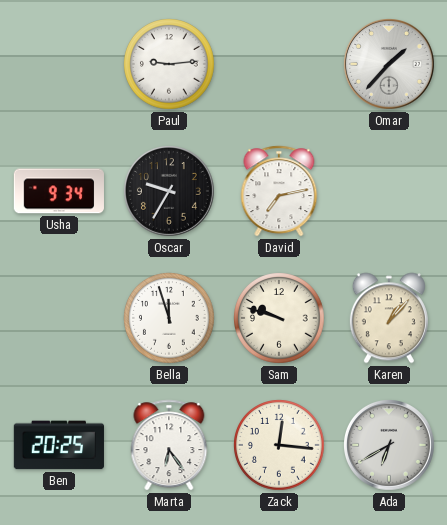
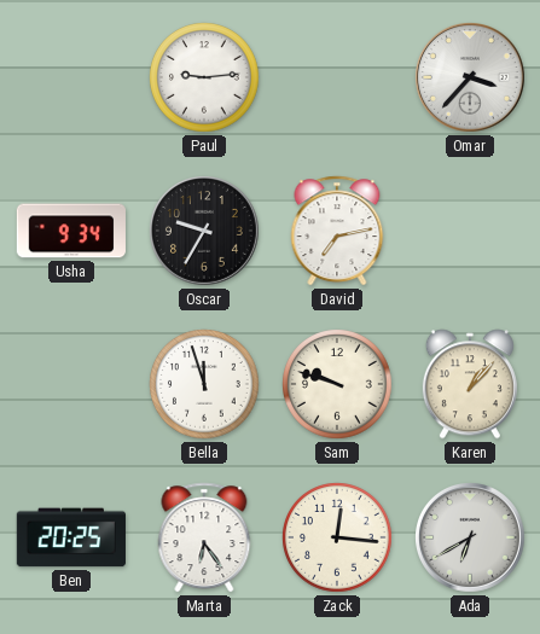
Omar: 1:37 -> 3:37
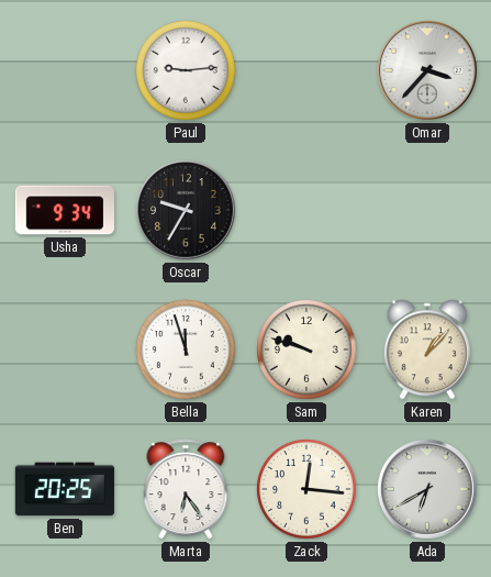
David: 7:13 -> none
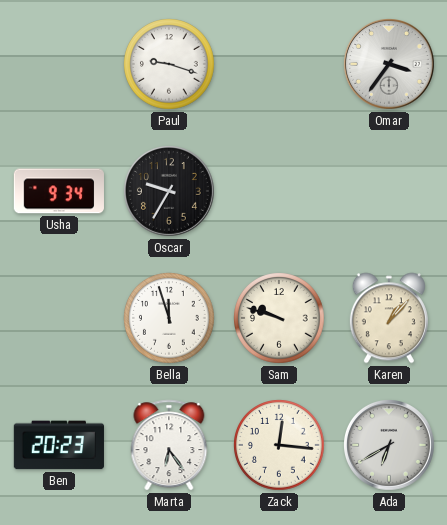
Paul: 9:14 -> 9:18
Omar: 3:37 -> 3:36
Ben: 20:25 -> 20:23
